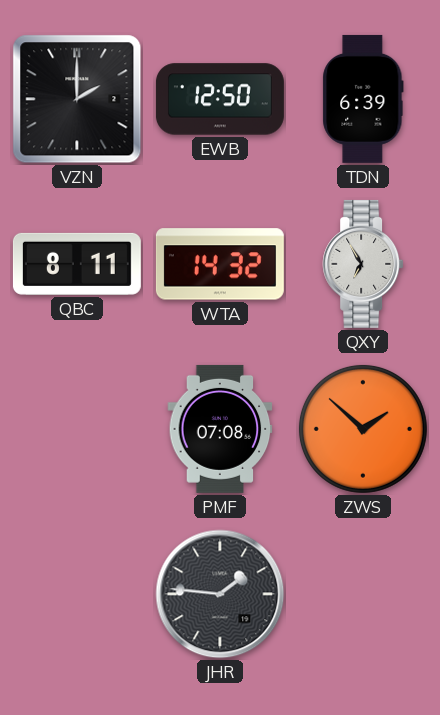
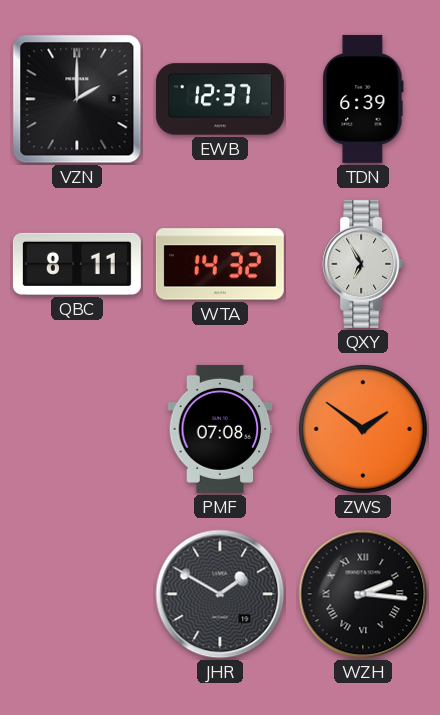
EWB: 12:50 -> 12:37
ZWS: 1:52 -> 1:51
JHR: 1:46 -> 1:50
WZH: none -> 2:16
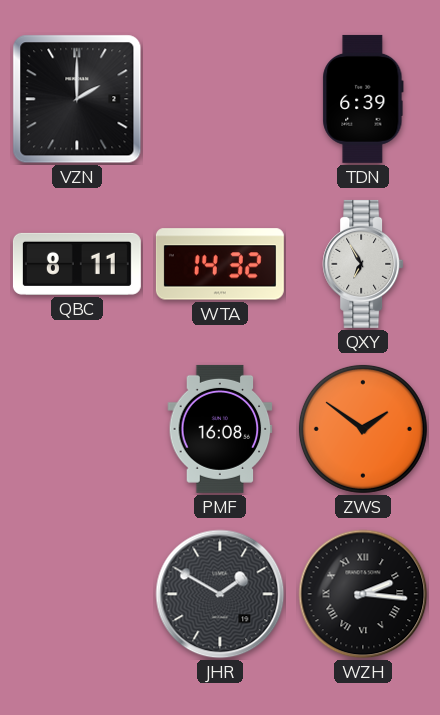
EWB: 12:37 -> none
PMF: 07:08 -> 16:08
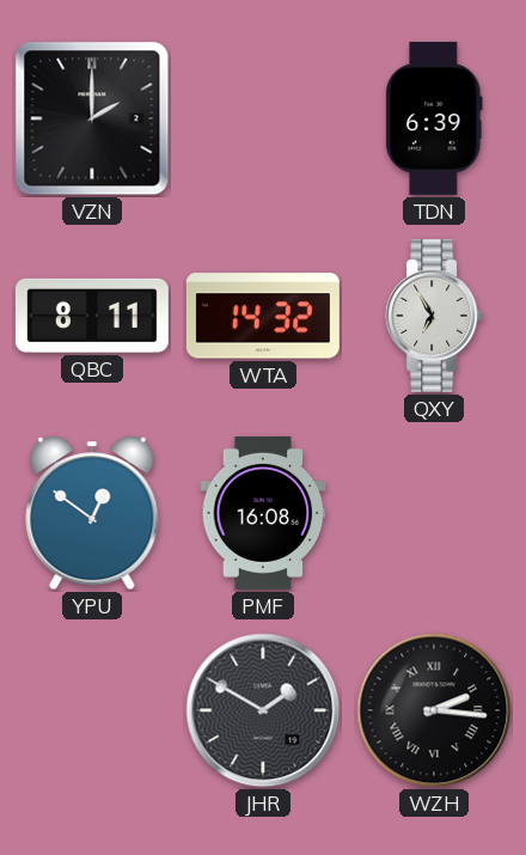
YPU: none -> 12:51
ZWS: 1:51 -> none
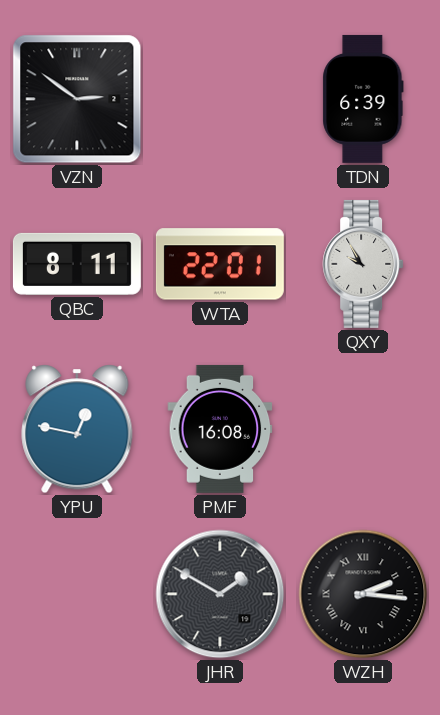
VZN: 2:00 -> 2:51
WTA: 14:32 -> 22:01
QXY: 6:55 -> 9:55
YPU: 12:51 -> 12:47
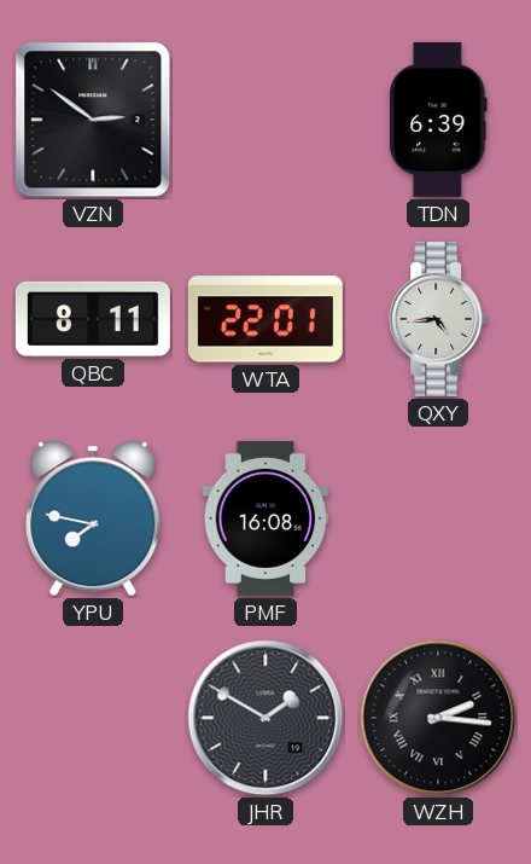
QXY: 9:55 -> 4:44
YPU: 12:47 -> 7:47
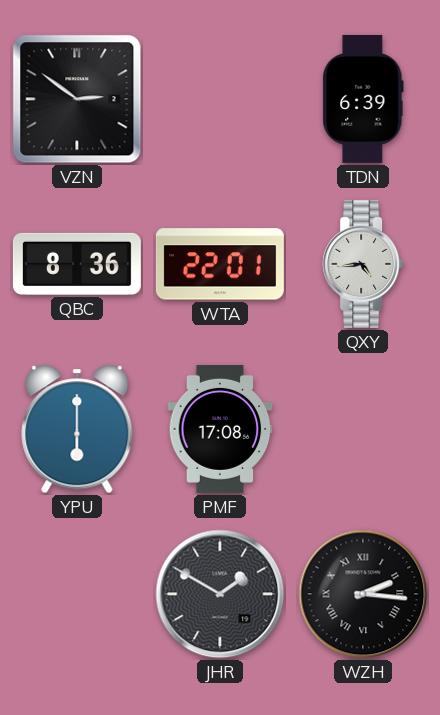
QBC: 8:11 -> 8:36
YPU: 7:47 -> 6:00
PMF: 16:08 -> 17:08
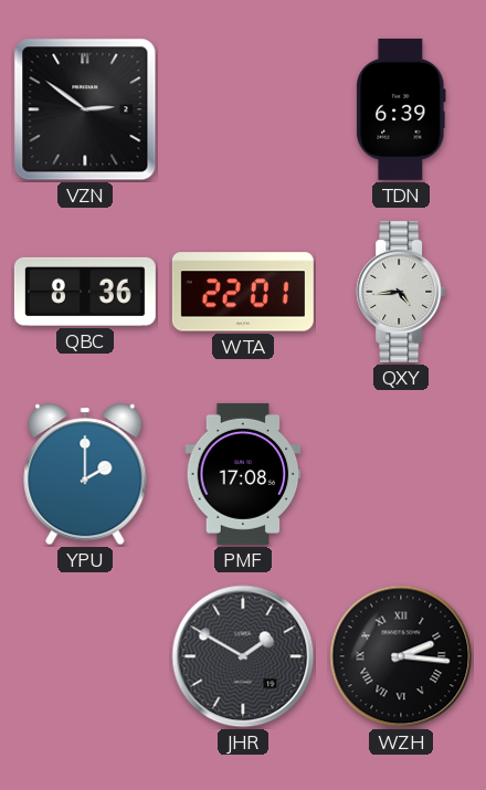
YPU: 6:00 -> 2:00
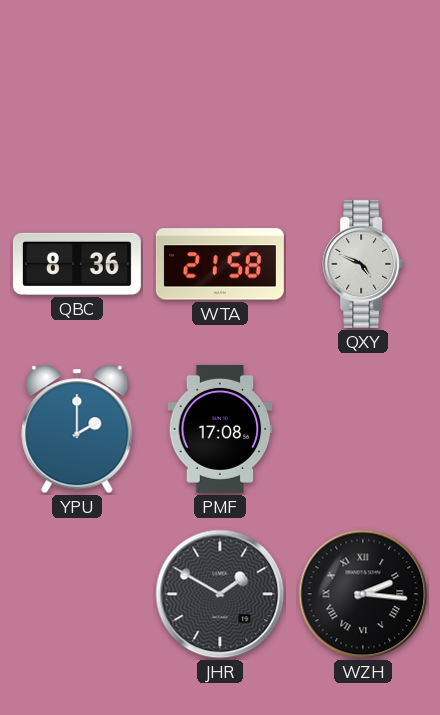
VZN: 2:51 -> none
TDN: 6:39 -> none
WTA: 22:01 -> 21:58
QXY: 4:44 -> 4:49
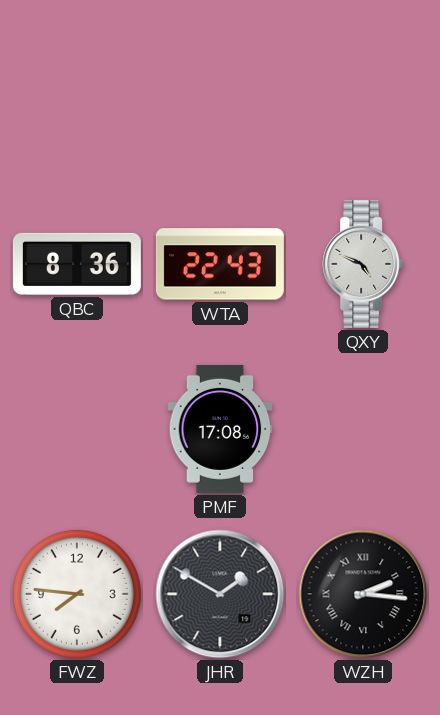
WTA: 21:58 -> 22:43
YPU: 2:00 -> none
FWZ: none -> 7:46
